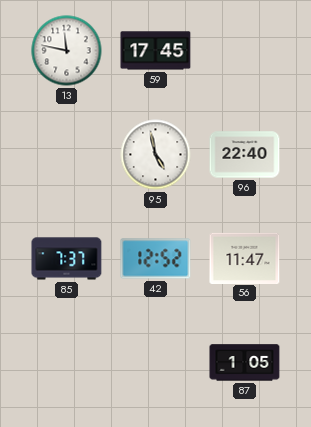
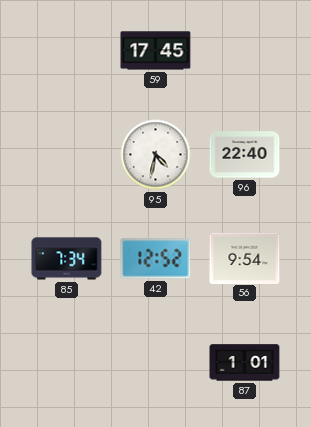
13: 11:47 -> none
95: 4:58 -> 4:32
85: 7:37 -> 7:34
56: 11:47 -> 9:54
87: 1:05 -> 1:01
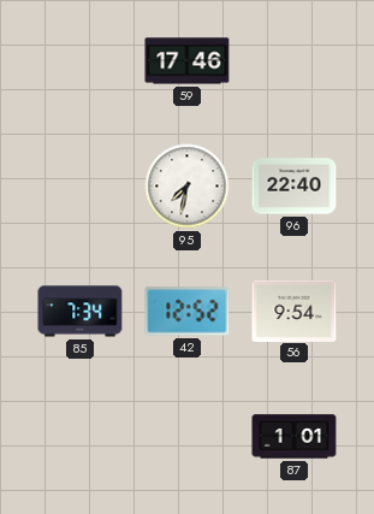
59: 17:45 -> 17:46
95: 4:32 -> 7:32
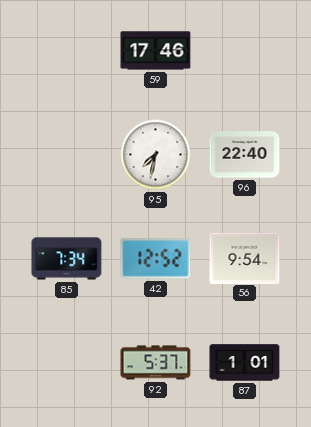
92: none -> 5:37
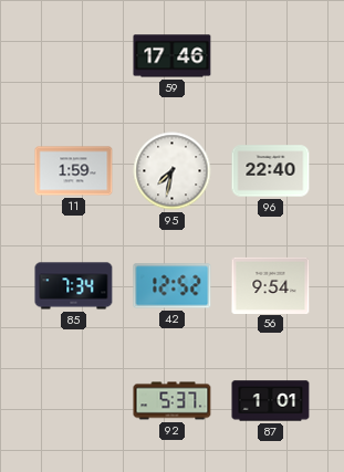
11: none -> 1:59
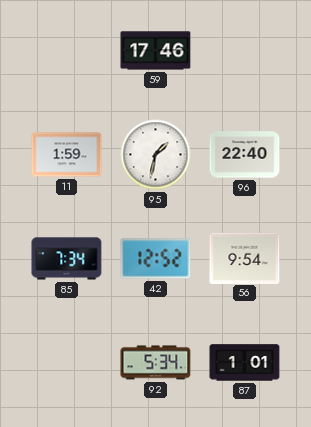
95: 7:32 -> 1:32
92: 5:37 -> 5:34
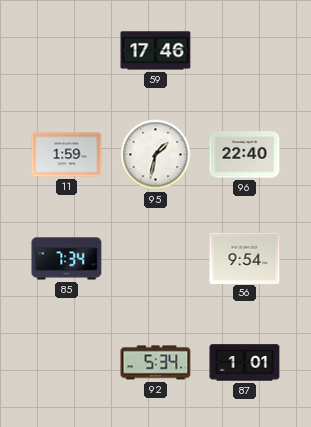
42: 12:52 -> none
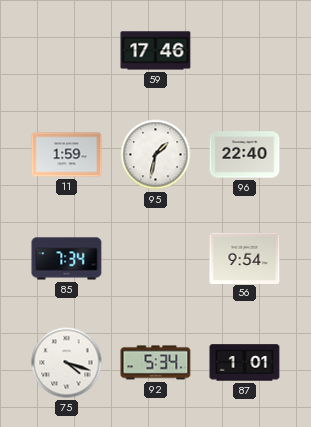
75: none -> 4:18
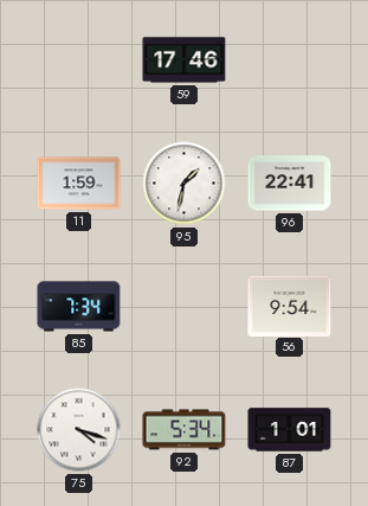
96: 22:40 -> 22:41
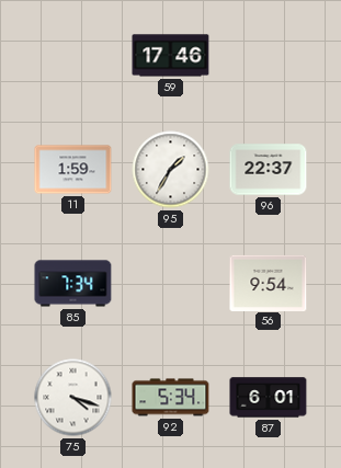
95: 1:32 -> 1:35
96: 22:41 -> 22:37
87: 1:01 -> 6:01
